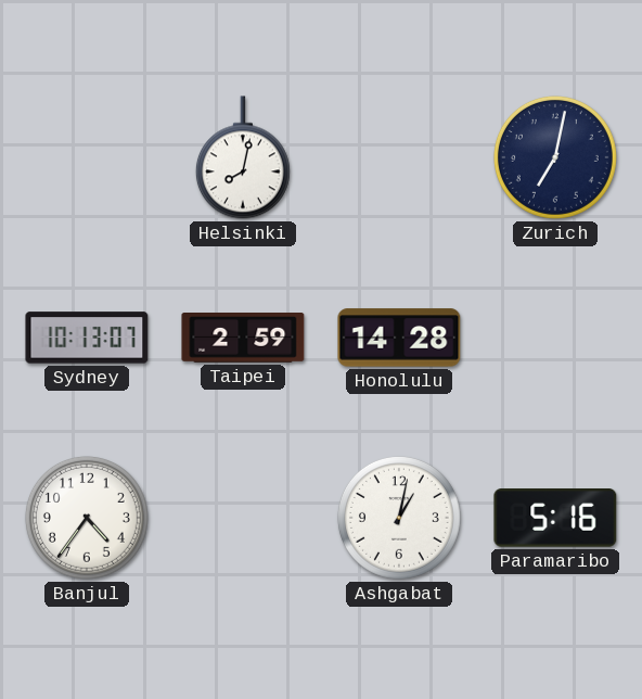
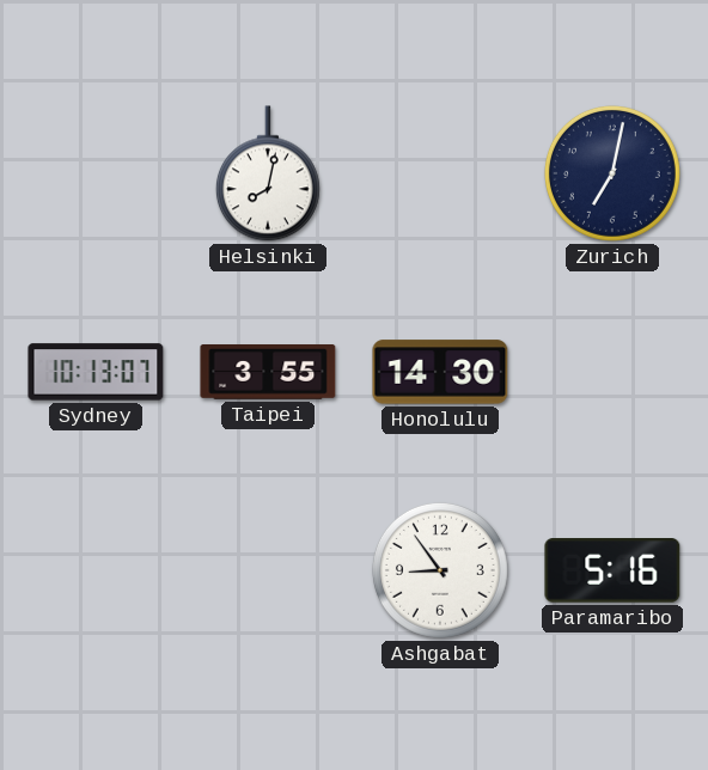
Taipei: 2:59 -> 3:55
Honolulu: 14:28 -> 14:30
Banjul: 4:36 -> none
Ashgabat: 1:02 -> 8:54
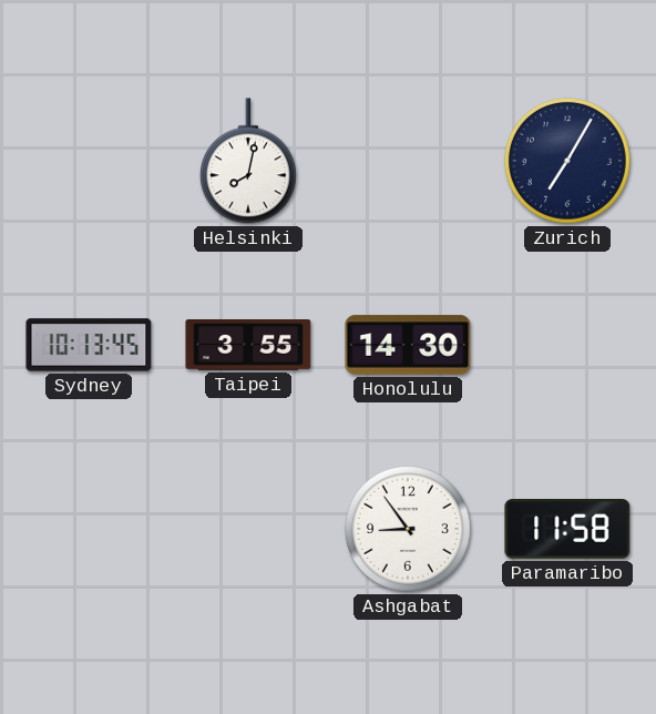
Zurich: 7:02 -> 7:05
Sydney: 10:13:07 -> 10:13:45
Paramaribo: 5:16 -> 11:58
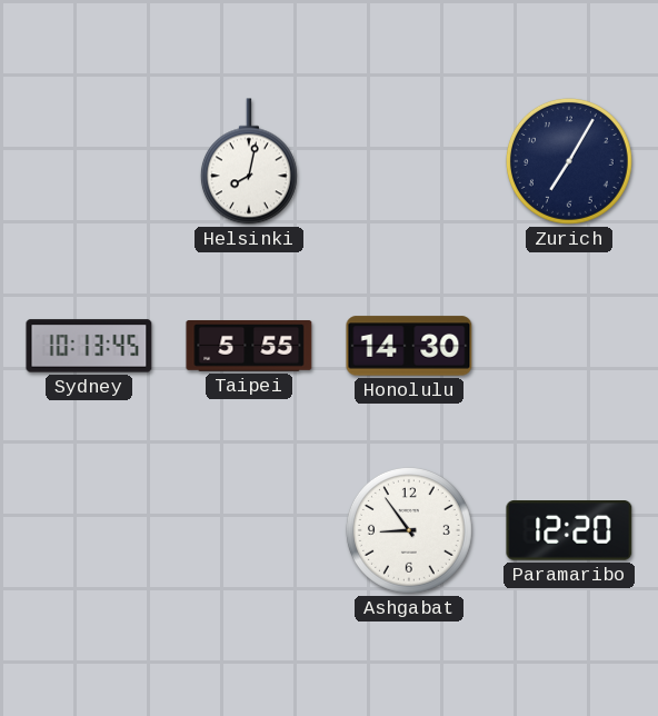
Taipei: 3:55 -> 5:55
Paramaribo: 11:58 -> 12:20
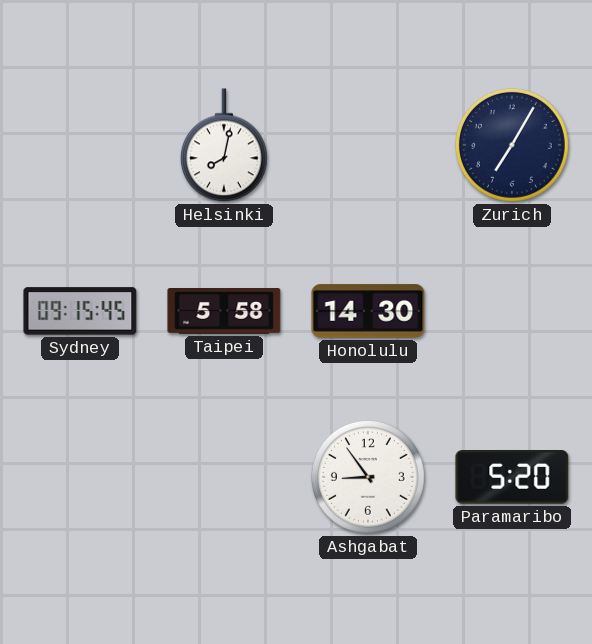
Sydney: 10:13 -> 09:15
Taipei: 5:55 -> 5:58
Paramaribo: 12:20 -> 5:20
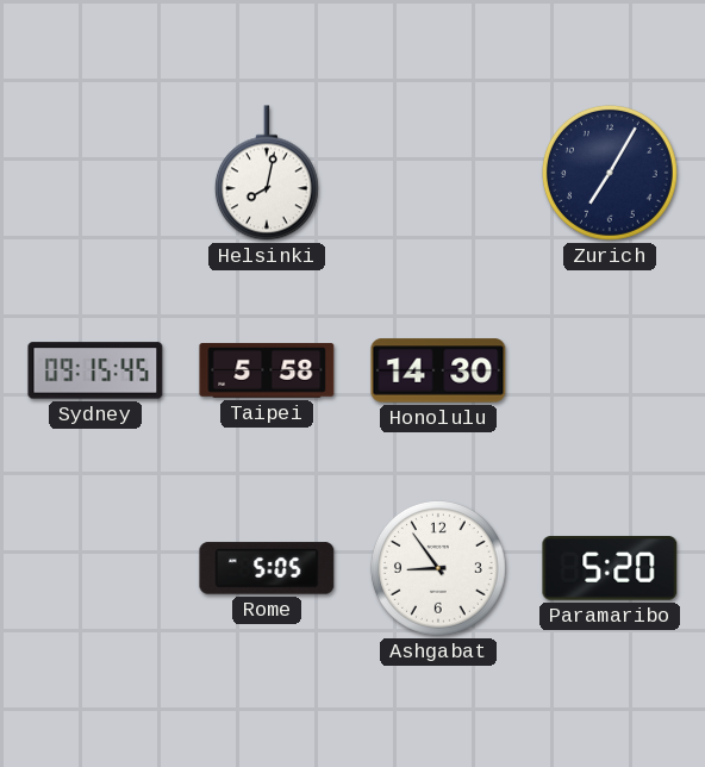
Rome: none -> 5:05
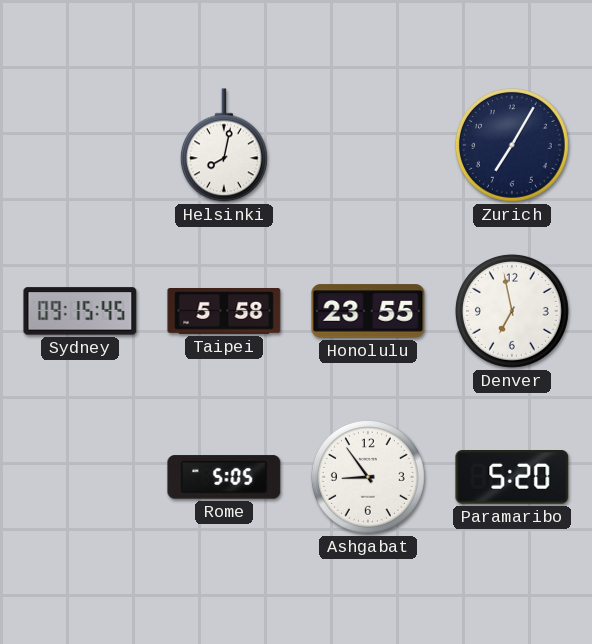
Honolulu: 14:30 -> 23:55
Denver: none -> 6:58
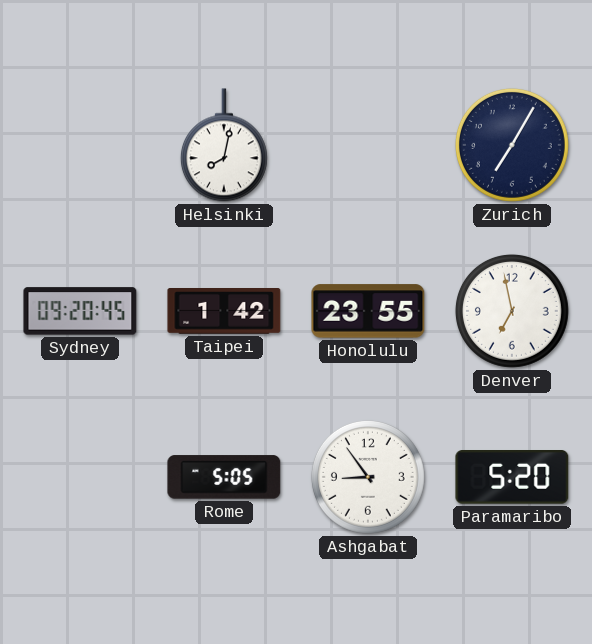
Sydney: 09:15 -> 09:20
Taipei: 5:58 -> 1:42
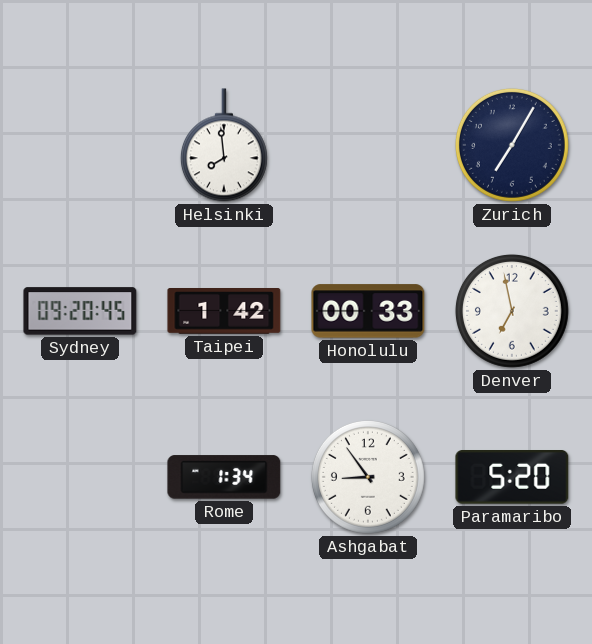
Helsinki: 8:02 -> 7:59
Honolulu: 23:55 -> 00:33
Rome: 5:05 -> 1:34
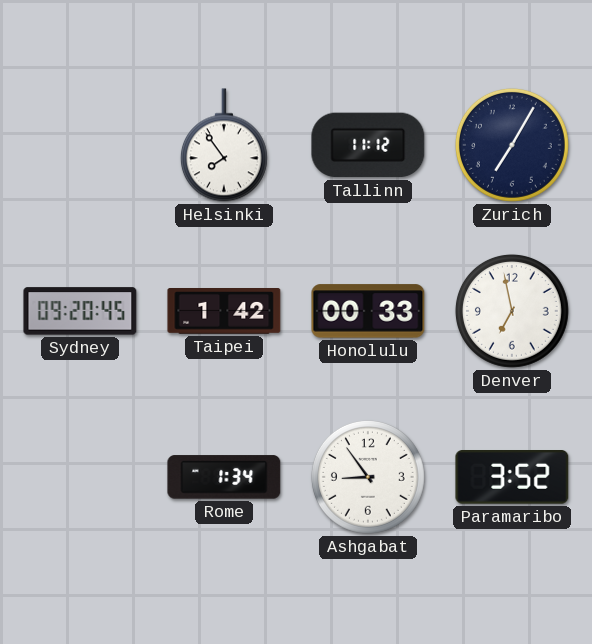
Helsinki: 7:59 -> 7:54
Tallinn: none -> 11:12
Paramaribo: 5:20 -> 3:52
